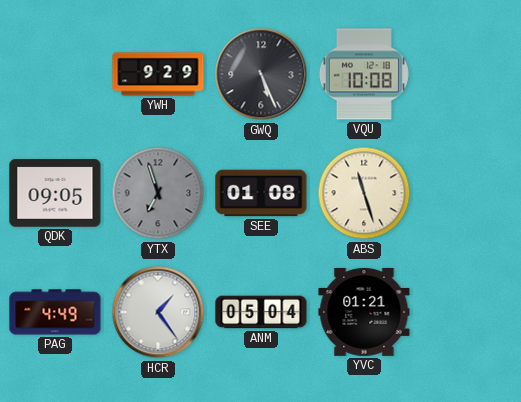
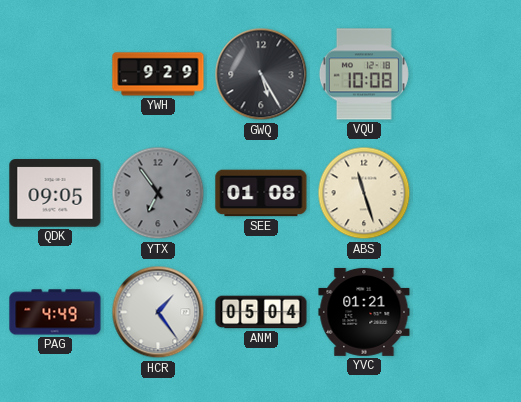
GWQ: 5:26 -> 5:25
YTX: 6:57 -> 6:54
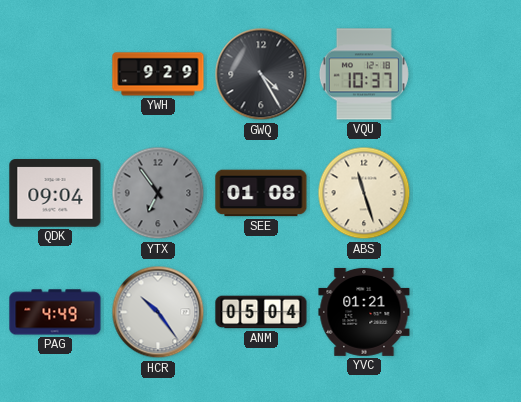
GWQ: 5:25 -> 4:25
VQU: 10:08 -> 10:37
QDK: 09:05 -> 09:04
HCR: 1:24 -> 10:24
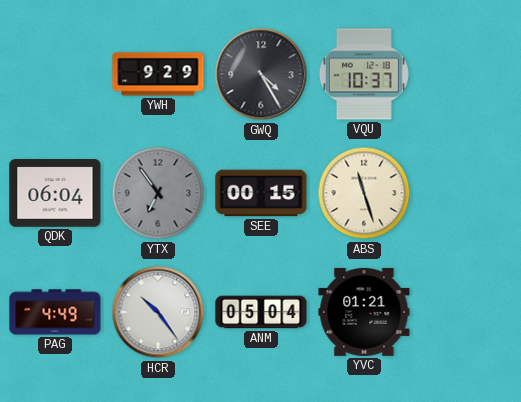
QDK: 09:04 -> 06:04
SEE: 01:08 -> 00:15
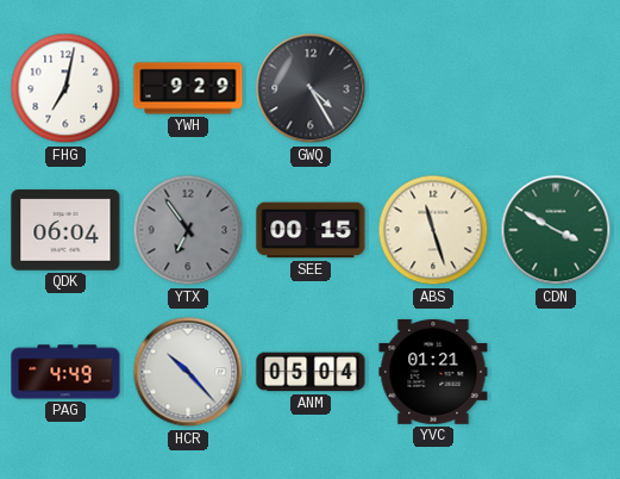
FHG: none -> 7:02
VQU: 10:37 -> none
CDN: none -> 3:50
HCR: 10:24 -> 10:23
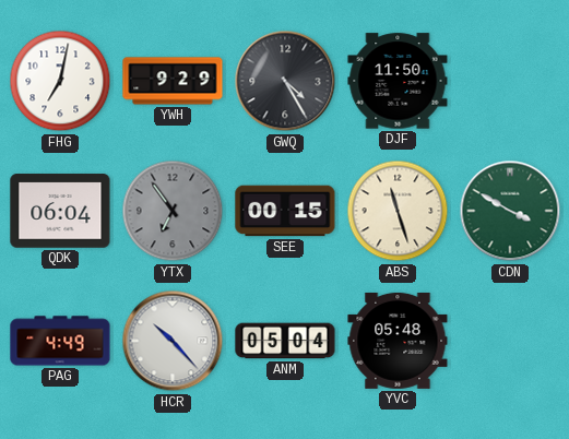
DJF: none -> 11:50
YVC: 01:21 -> 05:48
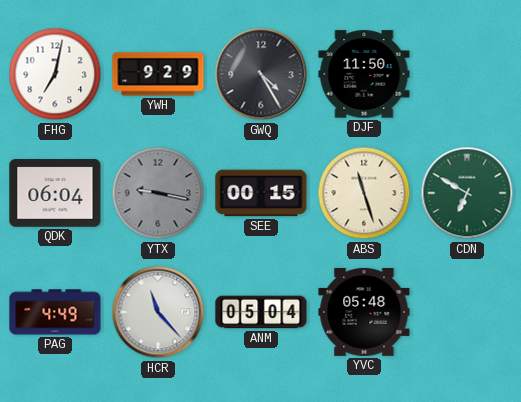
YTX: 6:54 -> 9:17
CDN: 3:50 -> 6:50
HCR: 10:23 -> 11:23
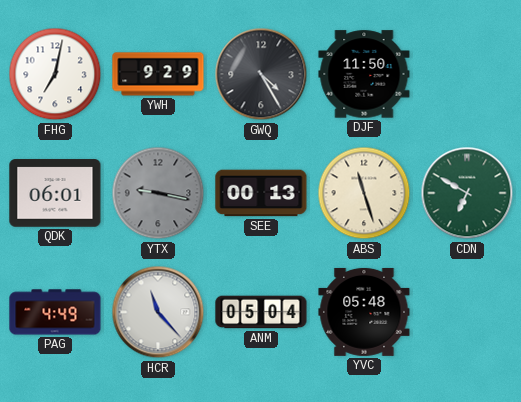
QDK: 06:04 -> 06:01
SEE: 00:15 -> 00:13
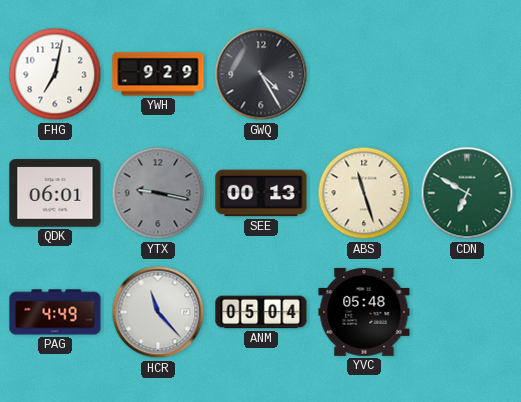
DJF: 11:50 -> none
